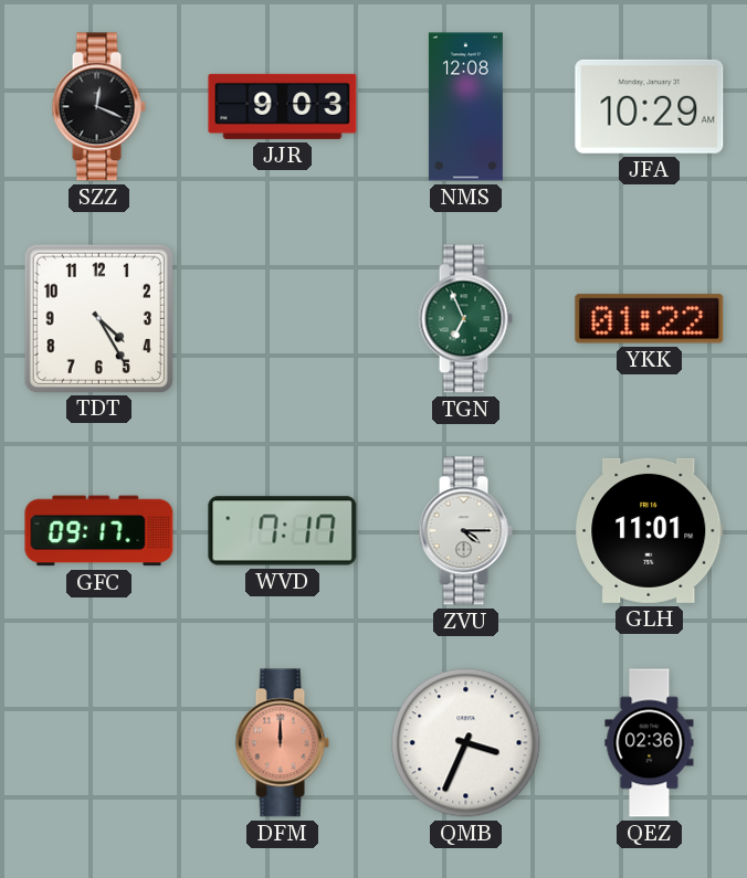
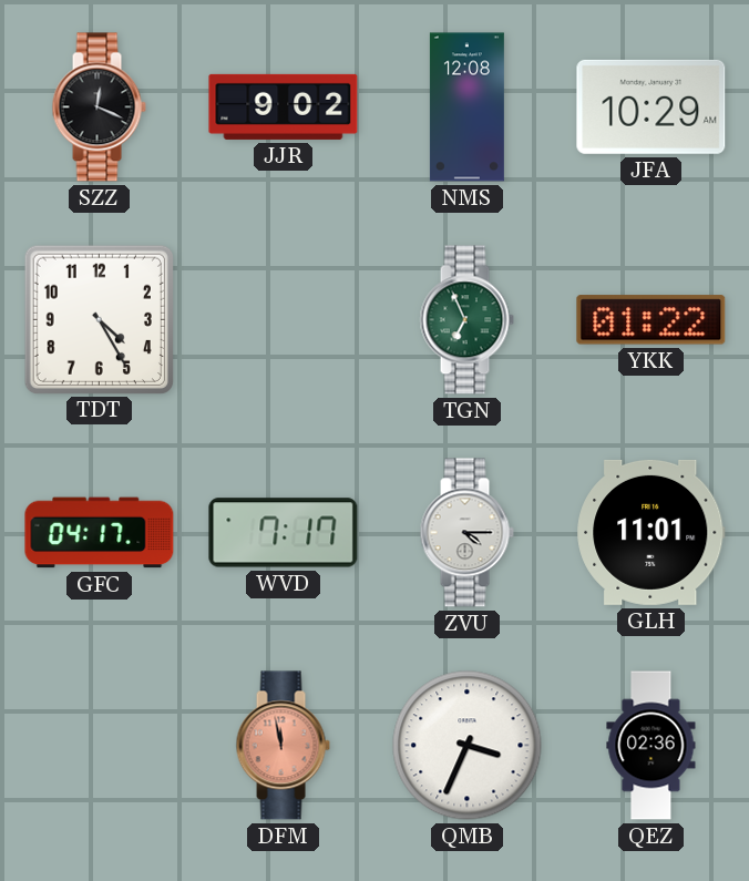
JJR: 9:03 -> 9:02
GFC: 09:17 -> 04:17
DFM: 12:00 -> 11:58
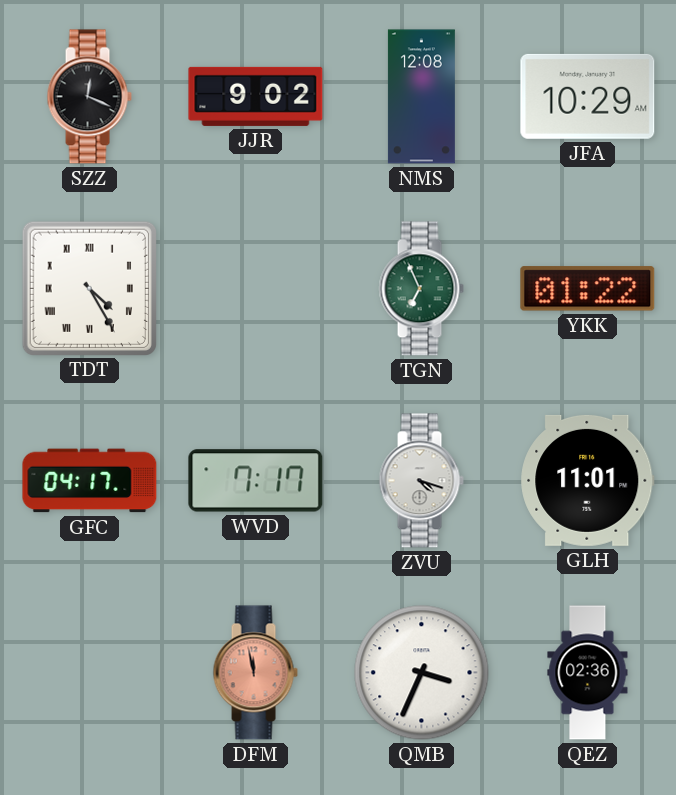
TDT numerals: Arabic -> Roman
ZVU: 4:15 -> 4:18
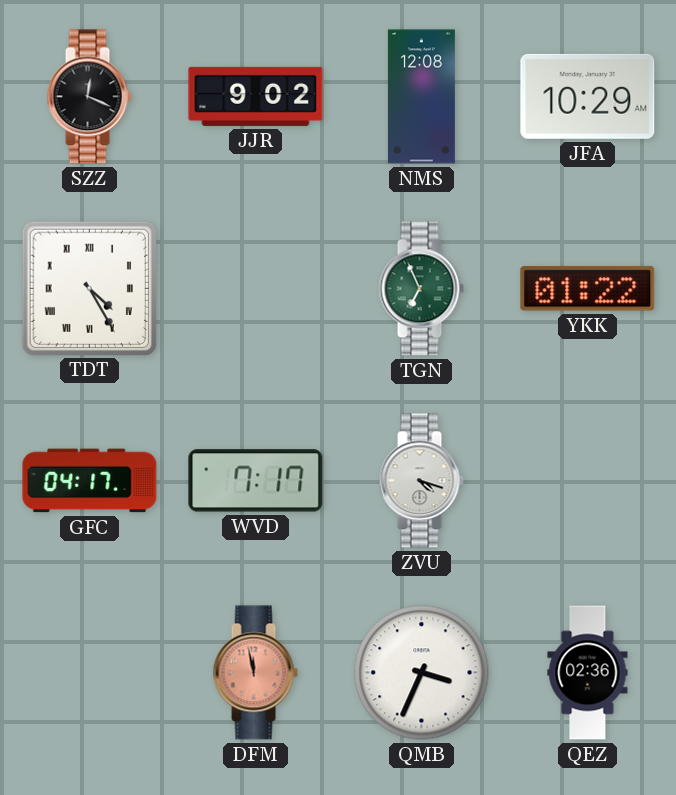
GLH: 11:01 -> none
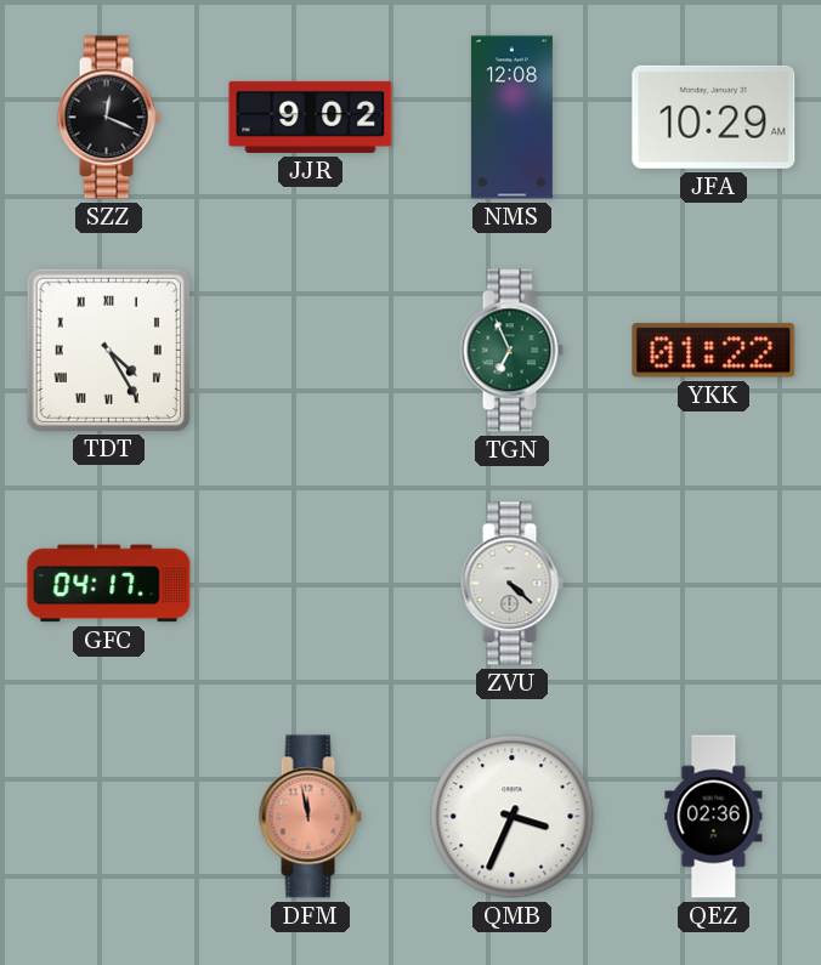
WVD: 7:17 -> none
ZVU: 4:18 -> 4:22
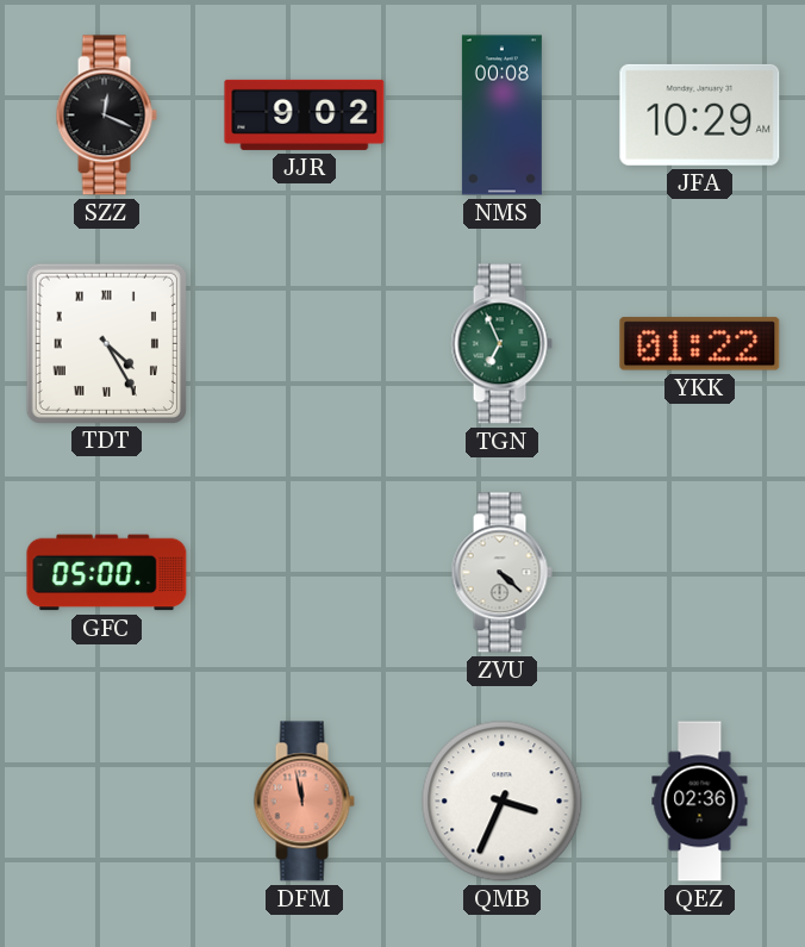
NMS: 12:08 -> 00:08
GFC: 04:17 -> 05:00
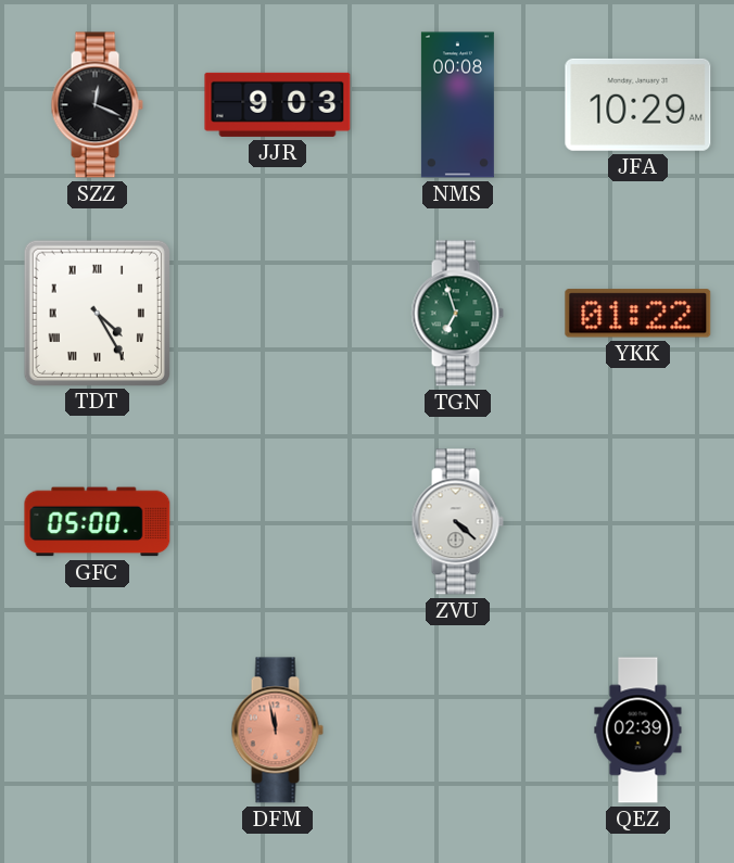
JJR: 9:02 -> 9:03
TGN: 6:56 -> 6:57
QMB: 3:34 -> none
QEZ: 02:36 -> 02:39
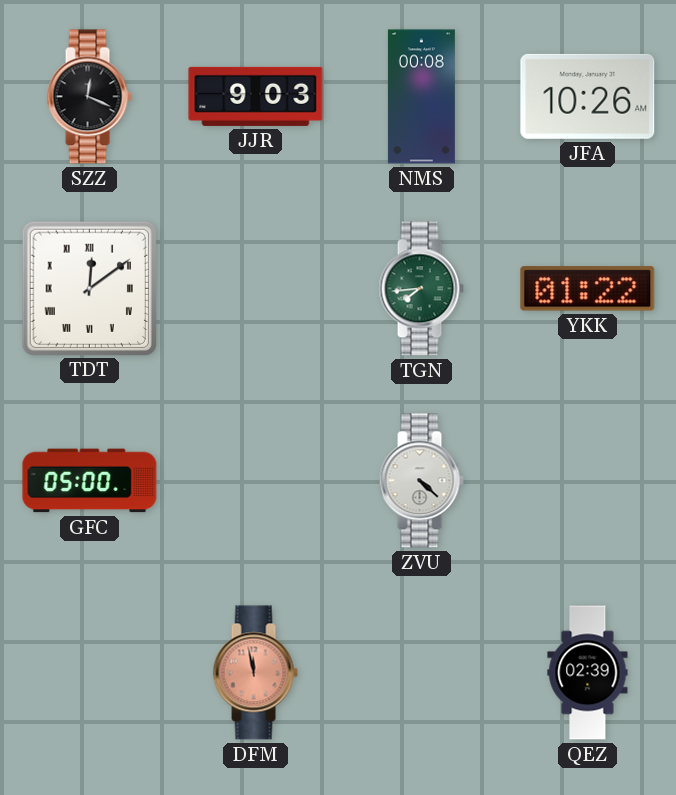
JFA: 10:29 -> 10:26
TDT: 4:25 -> 12:09
TGN: 6:57 -> 7:44
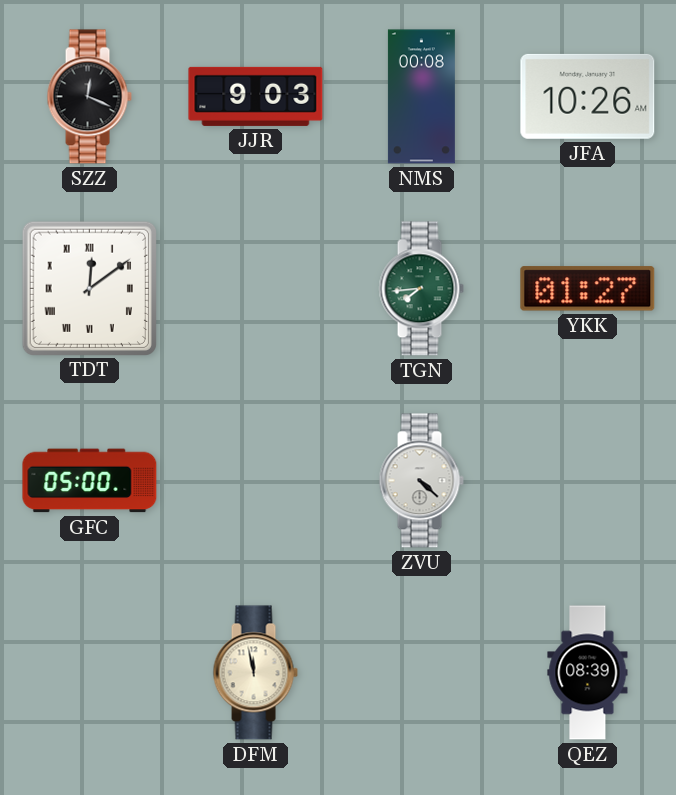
YKK: 01:22 -> 01:27
DFM dial: salmon -> cream
QEZ: 02:39 -> 08:39
